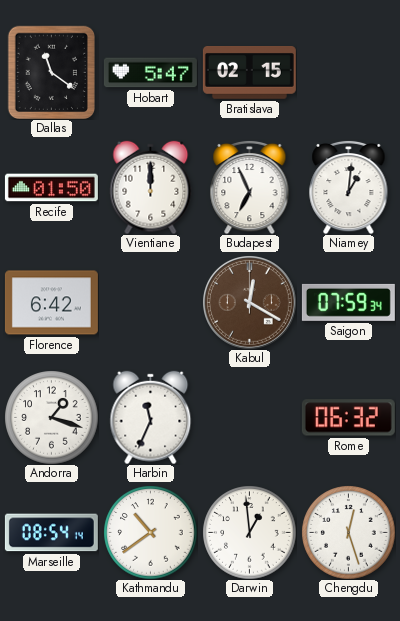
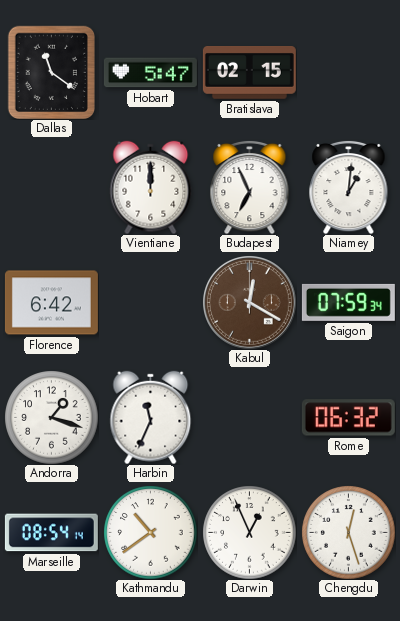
Recife: 01:50 -> none
Darwin: 12:59 -> 12:56
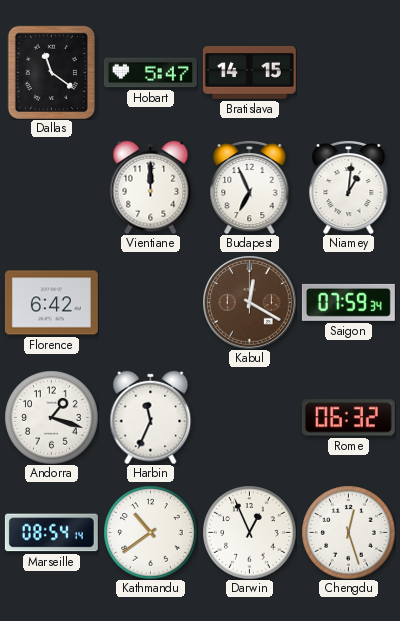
Bratislava: 02:15 -> 14:15
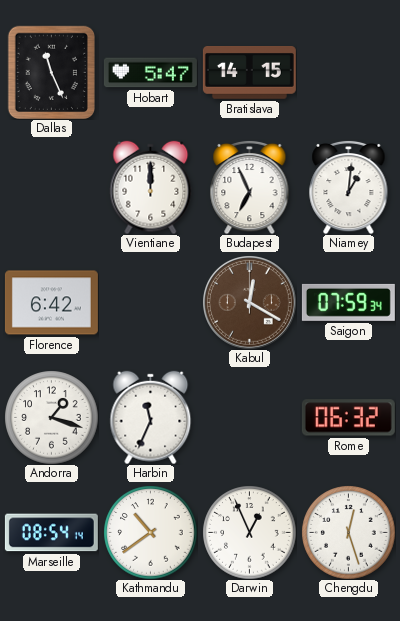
Dallas: 11:21 -> 11:26
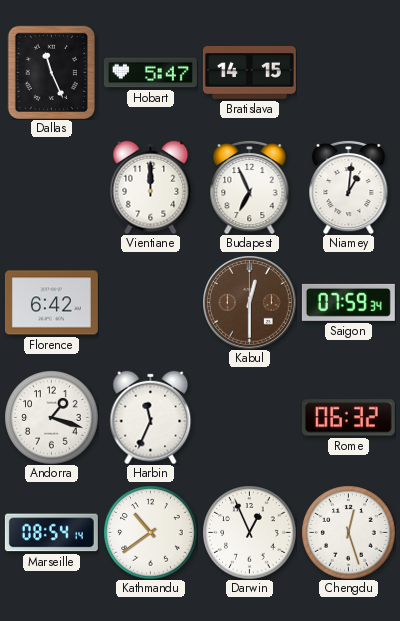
Kabul: 12:20 -> 12:30
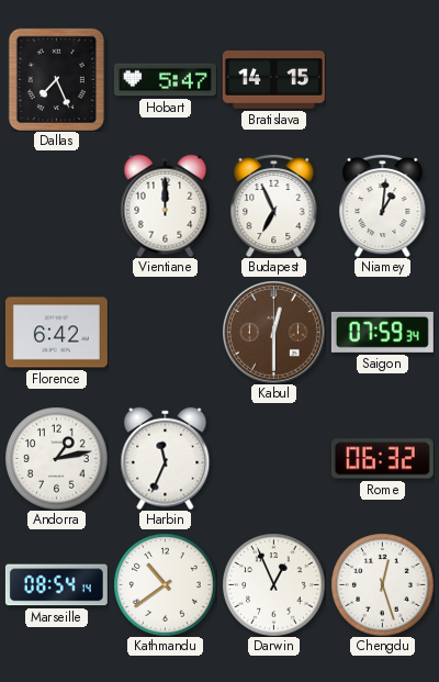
Dallas: 11:26 -> 7:26
Andorra: 1:18 -> 1:13
